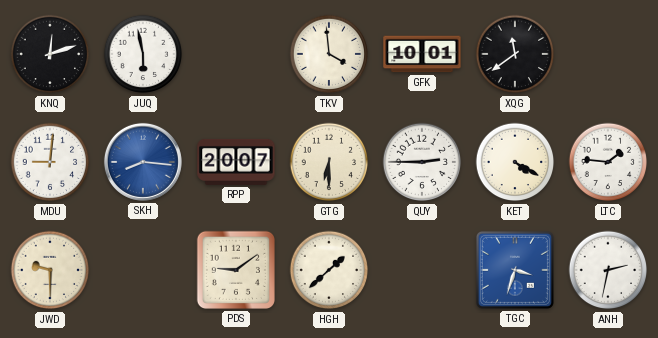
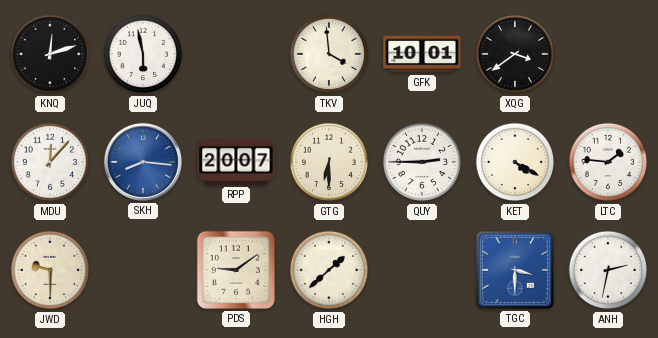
XQG: 11:39 -> 3:39
MDU: 9:01 -> 12:07
TGC: 3:33 -> 3:30
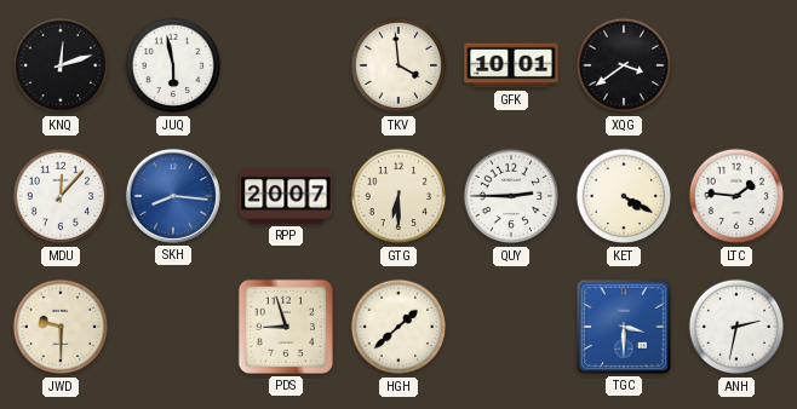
PDS: 9:09 -> 8:57
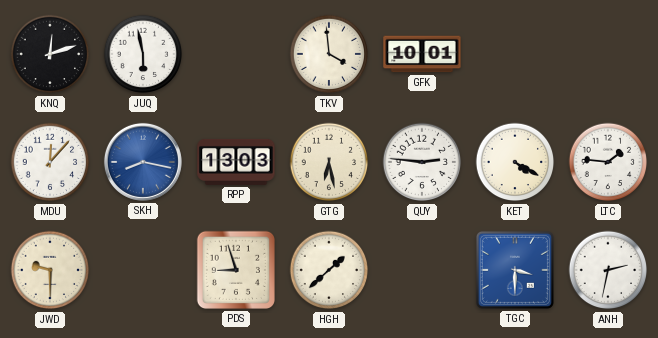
XQG: 3:39 -> none
SKH: 8:16 -> 8:17
RPP: 20:07 -> 13:03
GTG: 6:30 -> 6:28
QUY: 2:45 -> 2:46
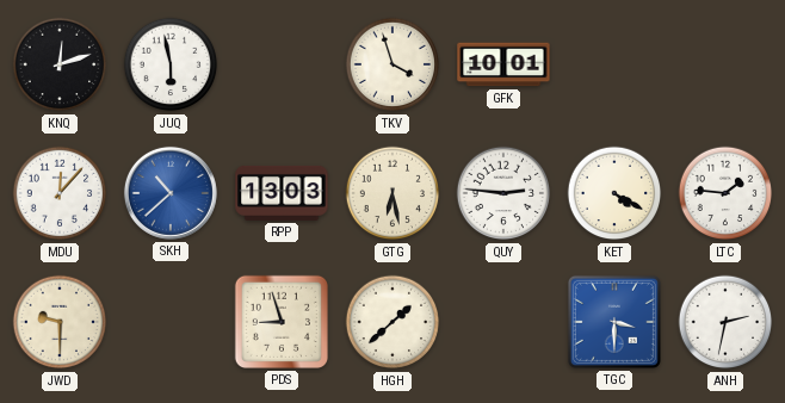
TKV: 3:59 -> 3:57
SKH: 8:17 -> 10:38
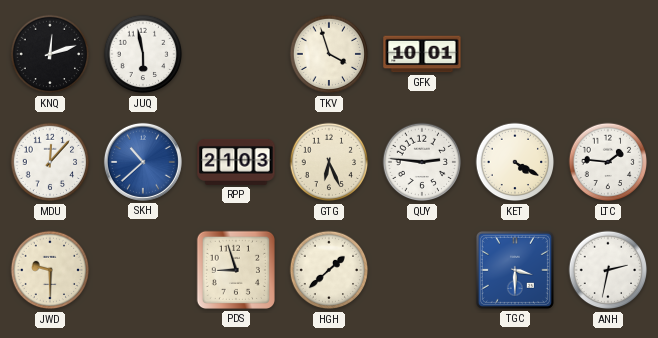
RPP: 13:03 -> 21:03
GTG: 6:28 -> 6:26
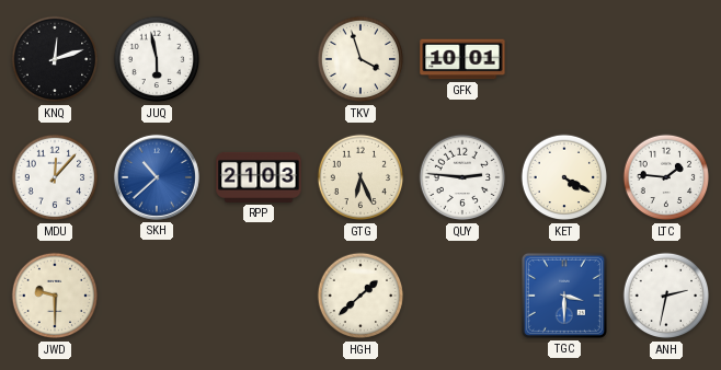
PDS: 8:57 -> none
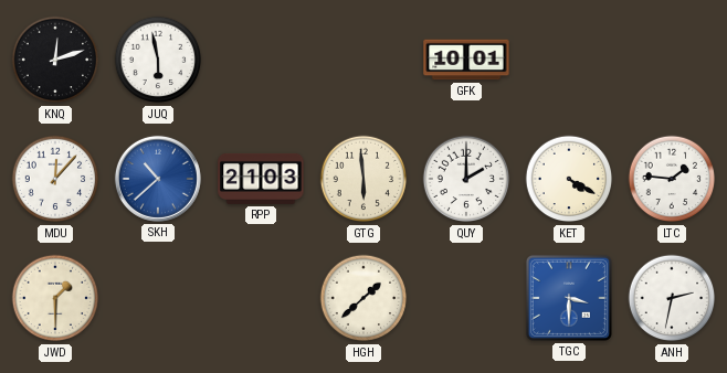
TKV: 3:57 -> none
GTG: 6:26 -> 5:59
QUY: 2:46 -> 2:00
JWD: 9:30 -> 1:30
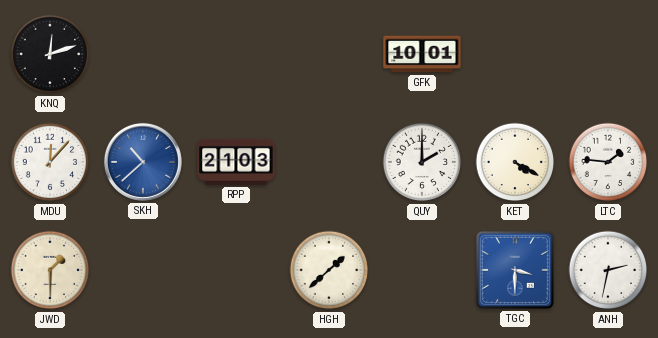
JUQ: 5:58 -> none
GTG: 5:59 -> none
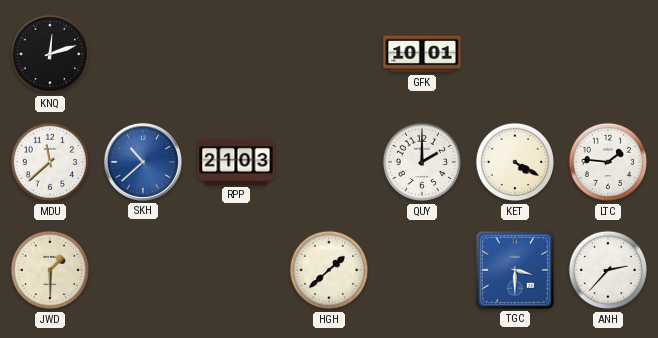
MDU: 12:07 -> 11:38
ANH: 2:32 -> 2:37
